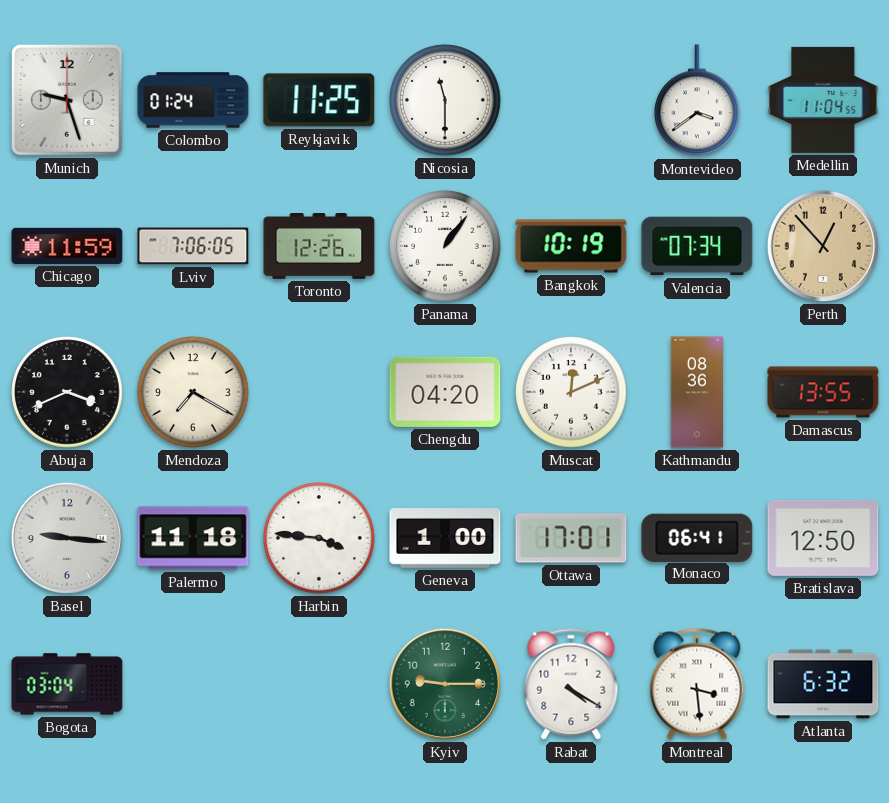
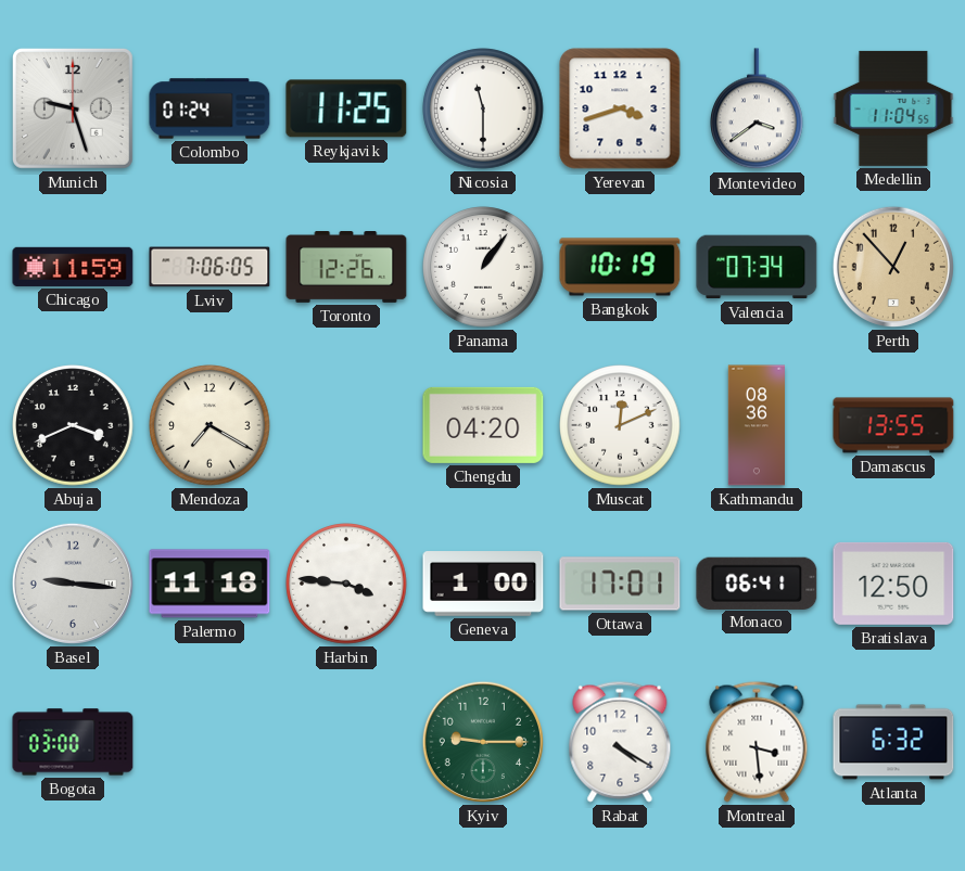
Yerevan: none -> 3:42
Bogota: 03:04 -> 03:00
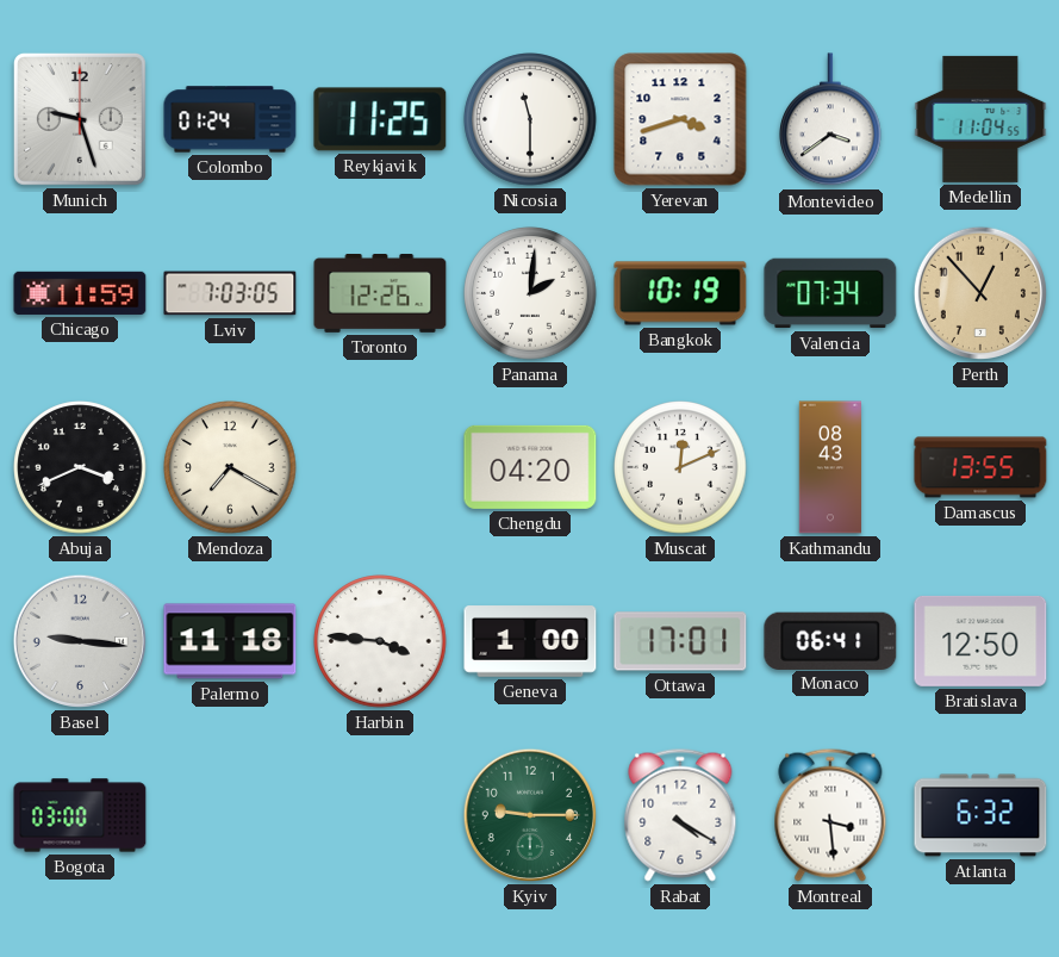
Lviv: 7:06 -> 7:03
Panama: 1:06 -> 2:01
Kathmandu: 08:36 -> 08:43
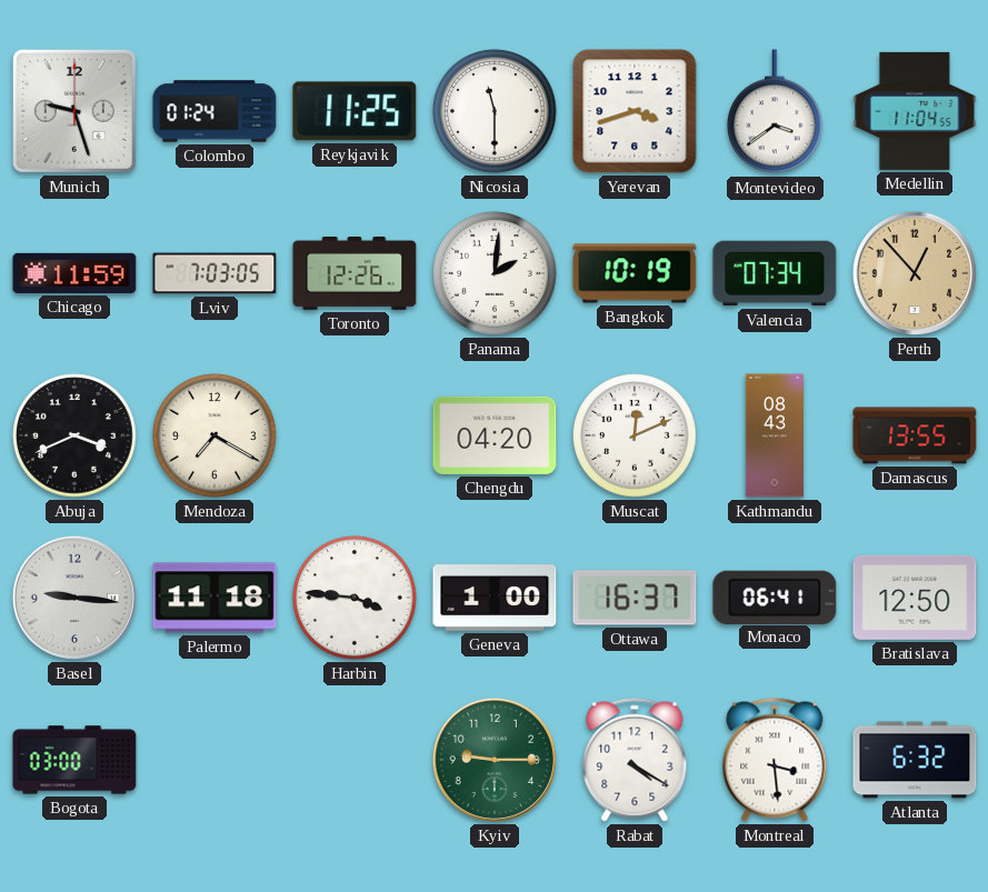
Ottawa: 17:01 -> 16:37
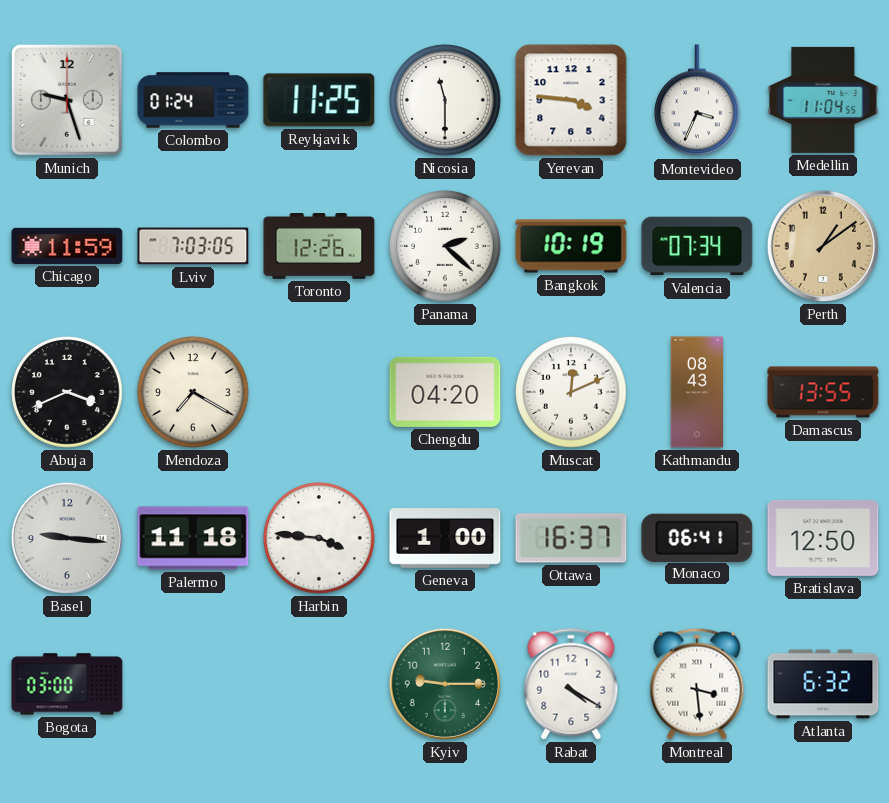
Yerevan: 3:42 -> 3:46
Montevideo: 3:39 -> 3:34
Panama: 2:01 -> 2:22
Perth: 12:53 -> 1:09
